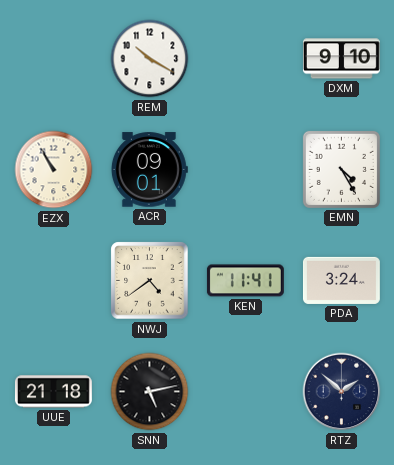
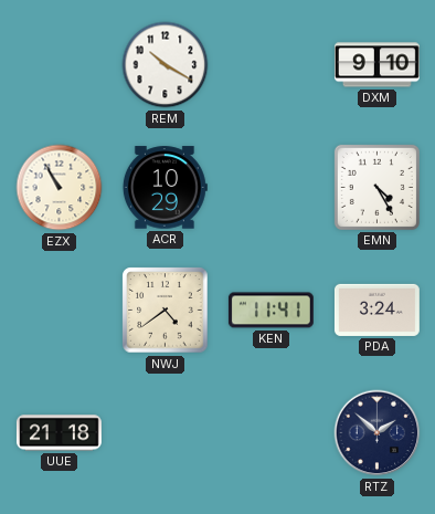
ACR: 09:01 -> 10:29
SNN: 5:13 -> none
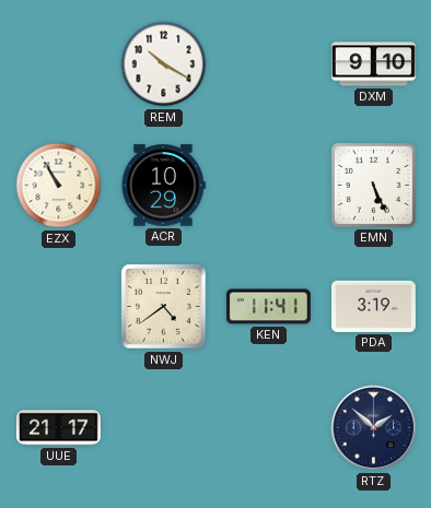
EMN: 4:25 -> 5:26
PDA: 3:24 -> 3:19
UUE: 21:18 -> 21:17
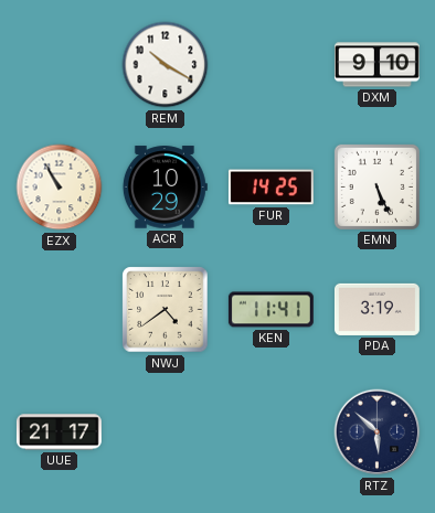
FUR: none -> 14:25
RTZ: 1:52 -> 5:52
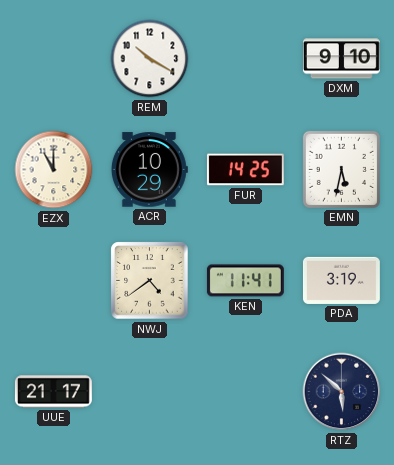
EZX: 10:55 -> 11:00
EMN: 5:26 -> 5:32
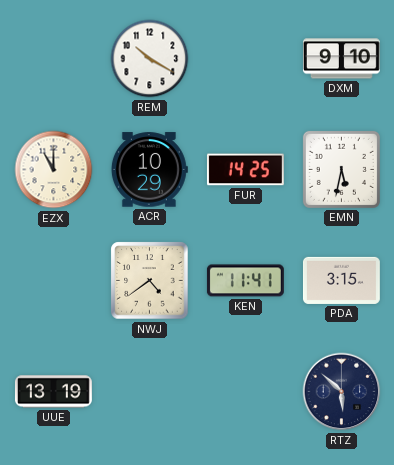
PDA: 3:19 -> 3:15
UUE: 21:17 -> 13:19
